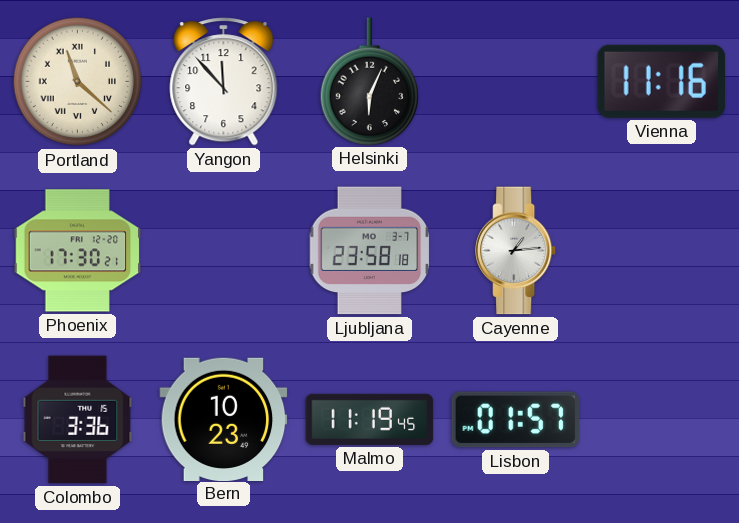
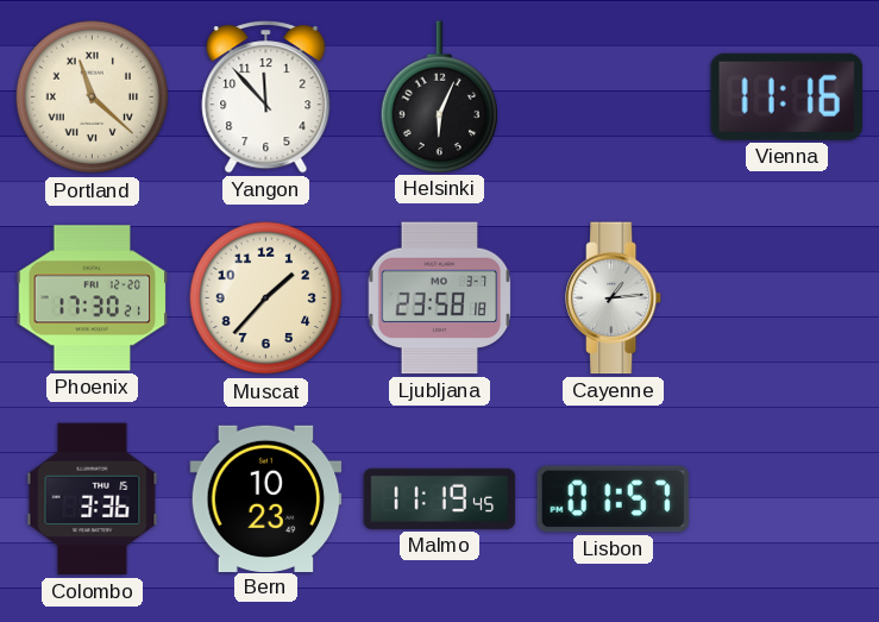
Muscat: none -> 1:37
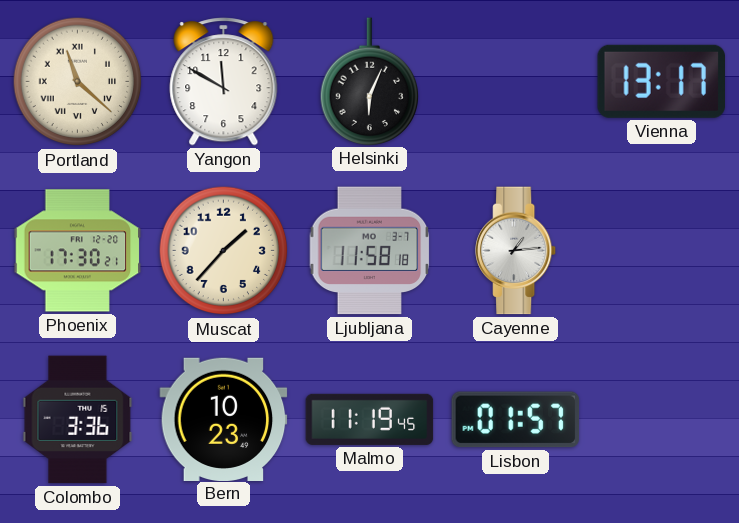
Yangon: 11:53 -> 11:50
Vienna: 11:16 -> 13:17
Ljubljana: 23:58 -> 11:58
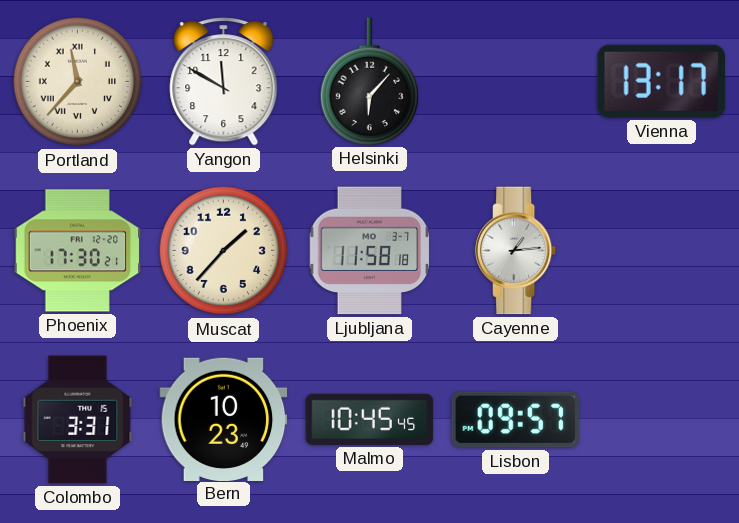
Portland: 11:22 -> 11:37
Helsinki: 6:04 -> 6:07
Colombo: 3:36 -> 3:31
Malmo: 11:19 -> 10:45
Lisbon: 01:57 -> 09:57
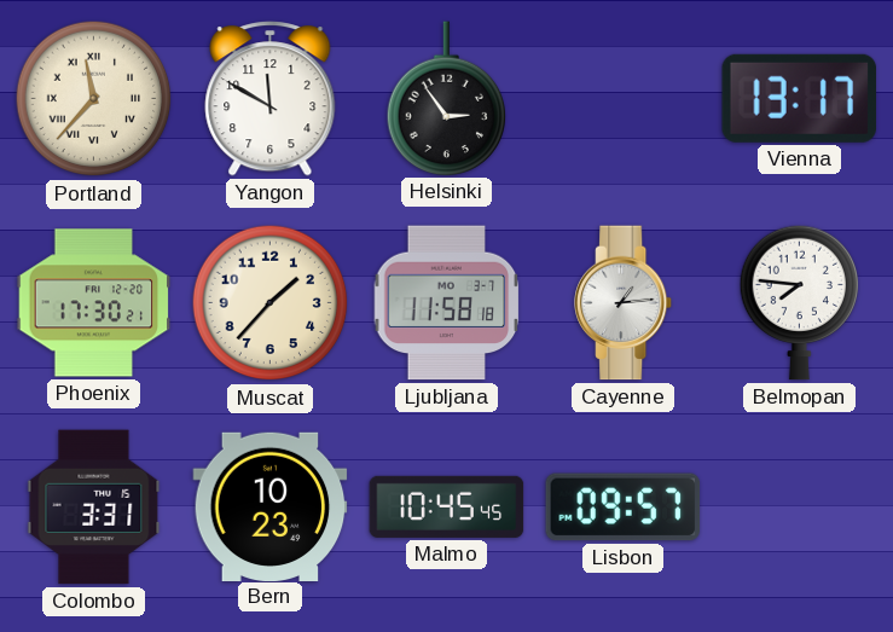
Helsinki: 6:07 -> 2:54
Belmopan: none -> 7:46
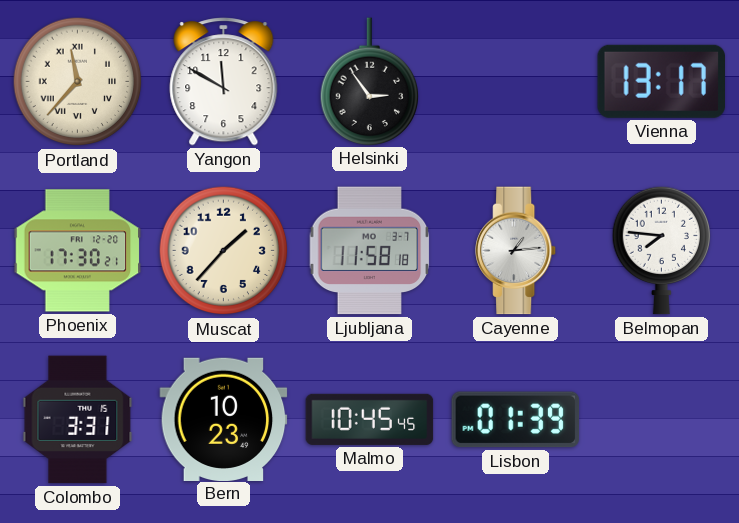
Lisbon: 09:57 -> 01:39
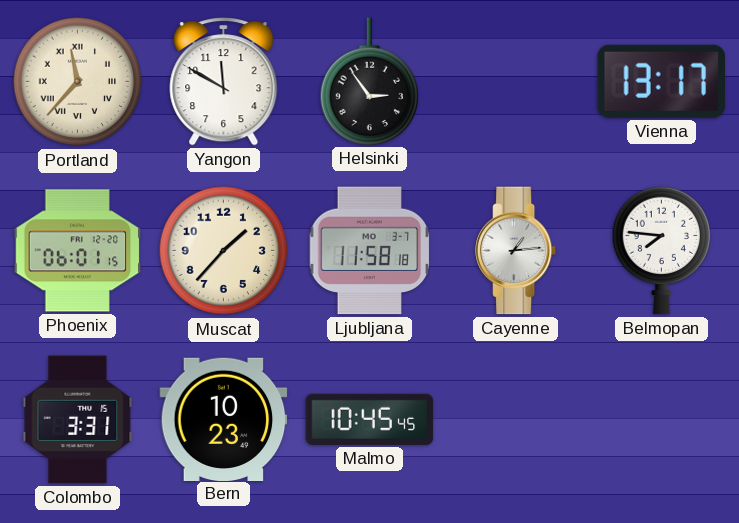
Phoenix: 17:30 -> 06:01
Lisbon: 01:39 -> none
